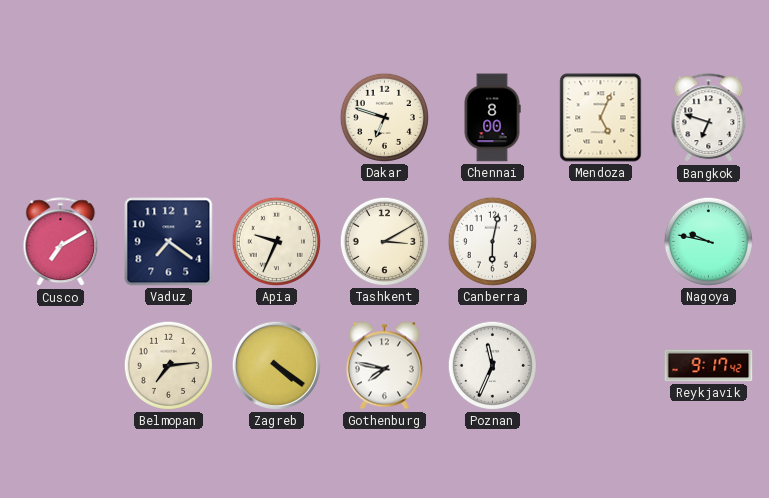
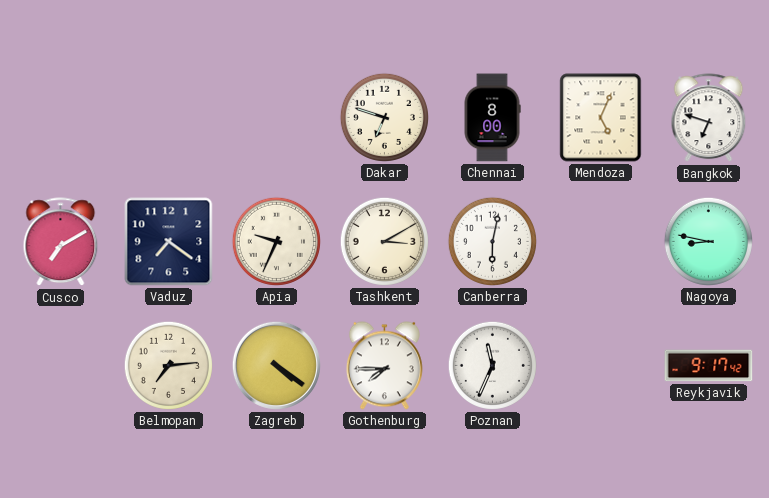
Nagoya: 9:47 -> 8:47
Gothenburg: 7:47 -> 7:45
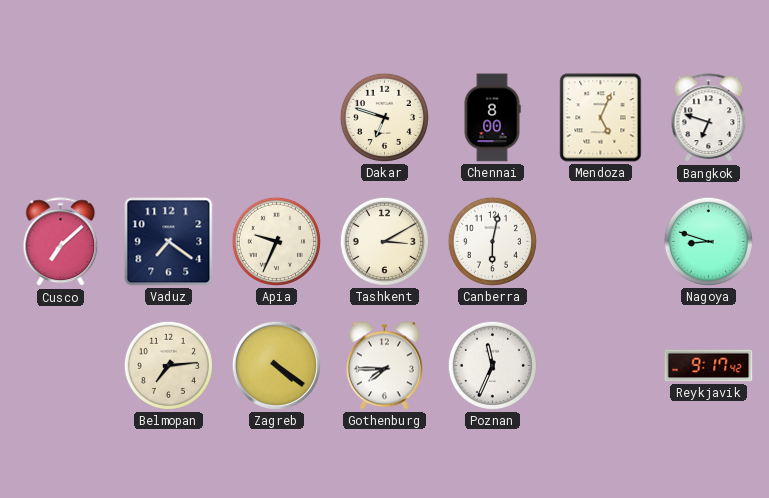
Cusco: 7:10 -> 7:08
Nagoya: 8:47 -> 8:48
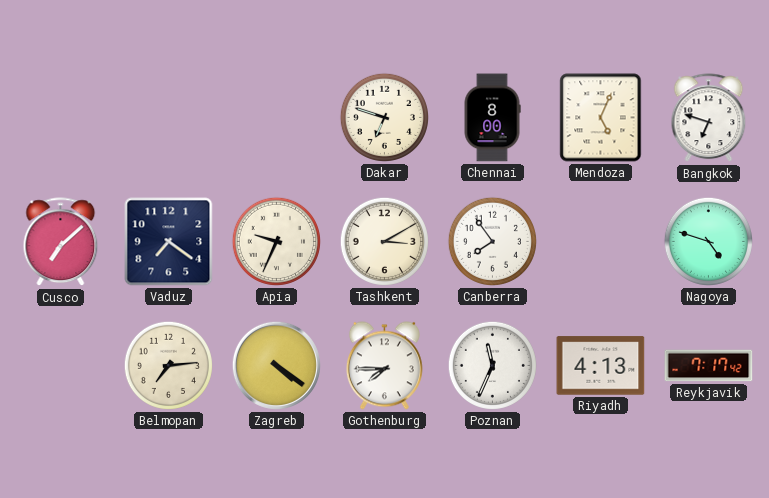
Canberra: 6:02 -> 7:54
Nagoya: 8:48 -> 4:48
Riyadh: none -> 4:13
Reykjavik: 9:17 -> 7:17
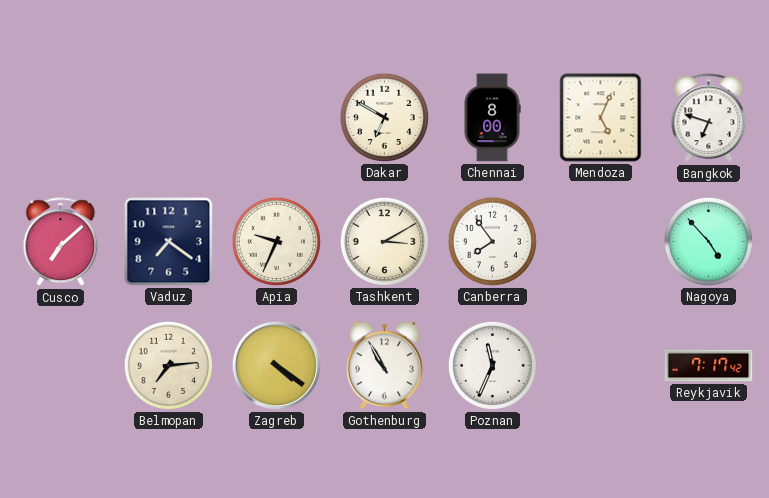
Dakar: 6:48 -> 6:50
Nagoya: 4:48 -> 4:53
Gothenburg: 7:45 -> 10:55
Riyadh: 4:13 -> none
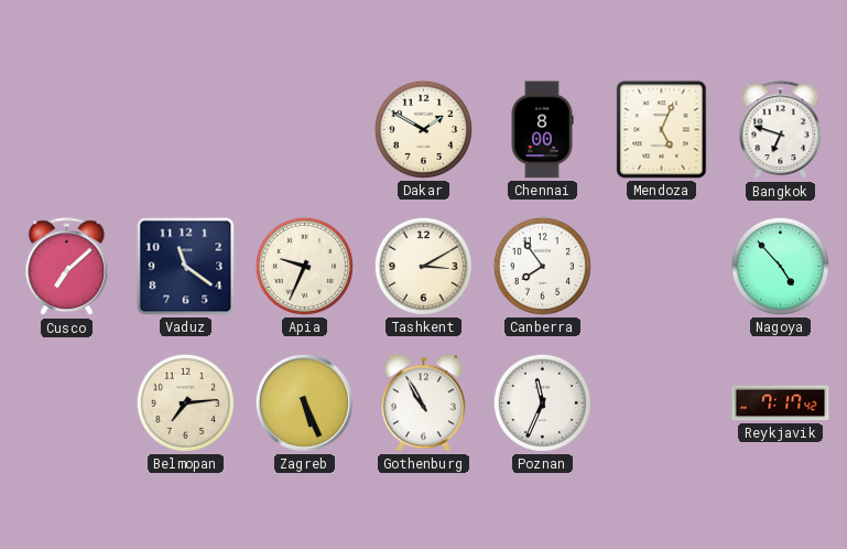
Dakar: 6:50 -> 1:50
Vaduz: 7:21 -> 11:21
Zagreb: 4:21 -> 5:26
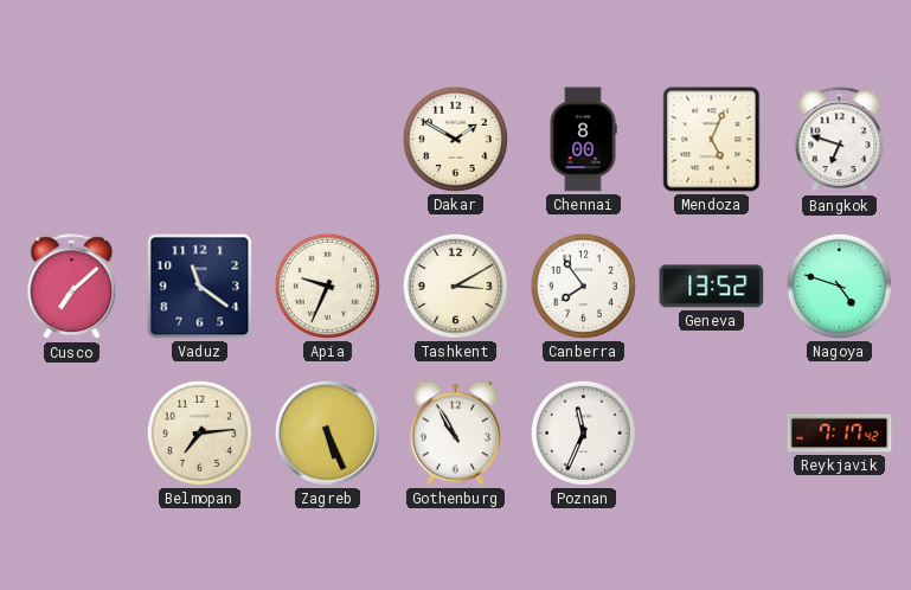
Geneva: none -> 13:52
Nagoya: 4:53 -> 4:48
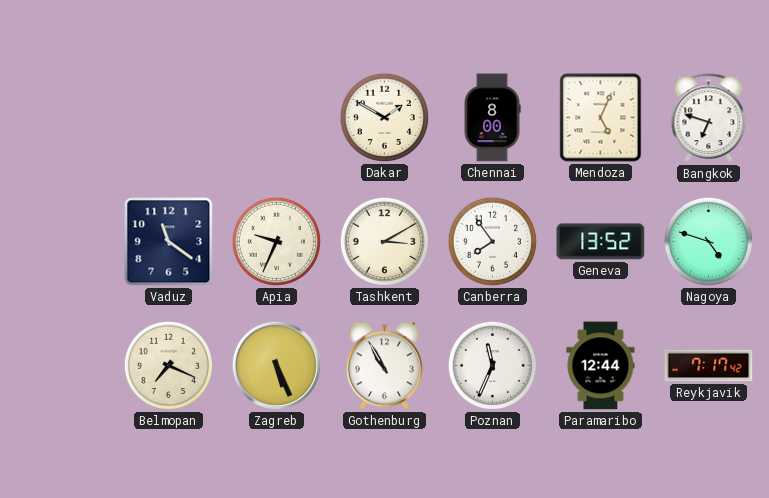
Cusco: 7:08 -> none
Belmopan: 7:14 -> 7:19
Paramaribo: none -> 12:44
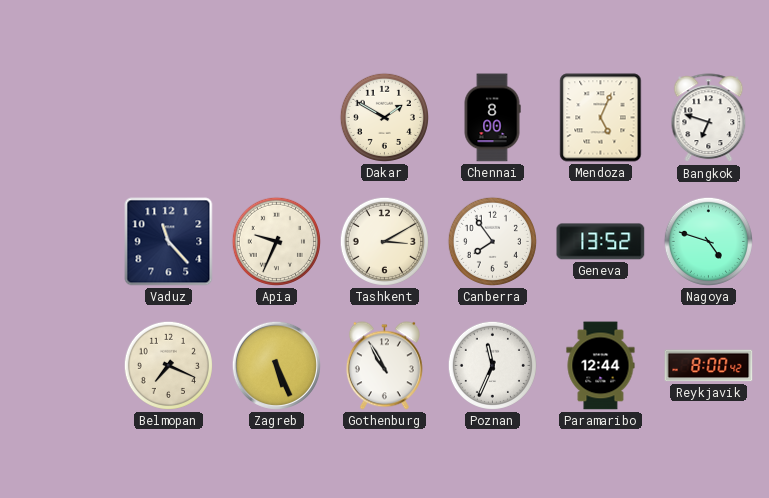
Vaduz: 11:21 -> 11:23
Reykjavik: 7:17 -> 8:00
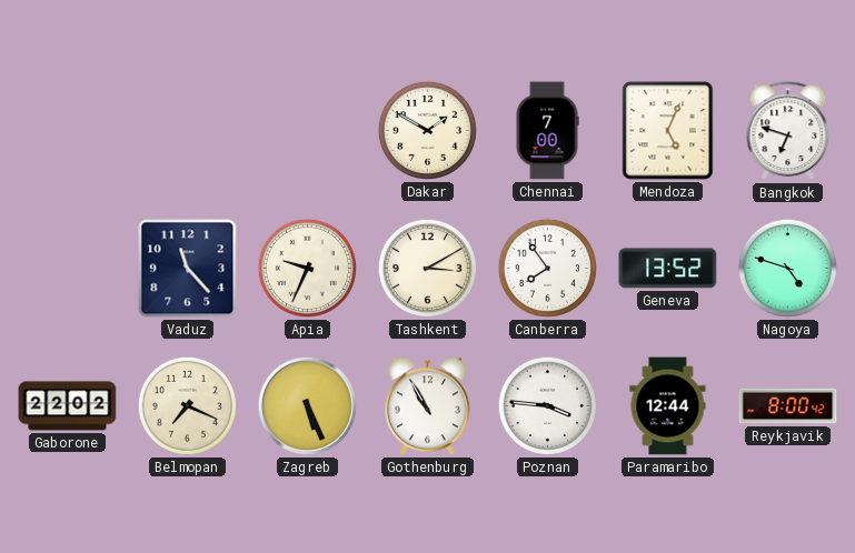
Chennai: 8:00 -> 7:00
Gaborone: none -> 22:02
Poznan: 11:34 -> 3:46
